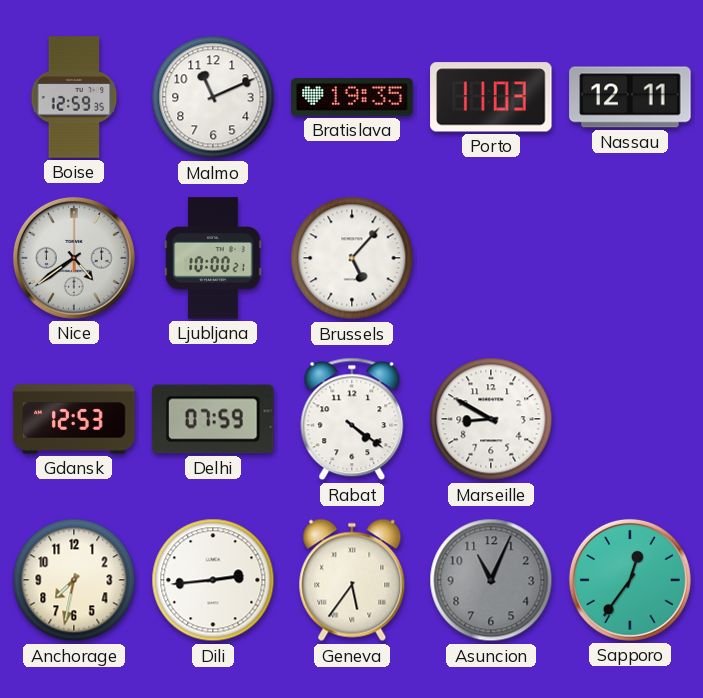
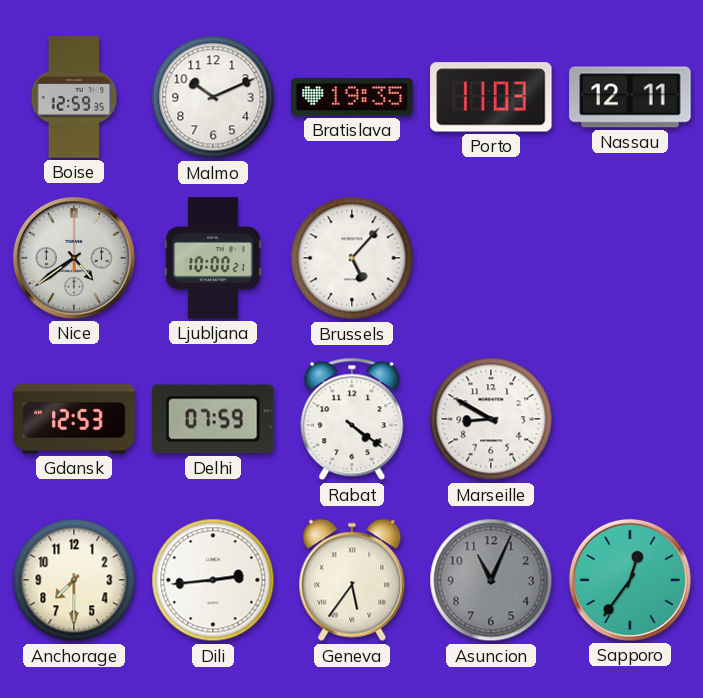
Malmo: 11:11 -> 10:11
Anchorage: 7:32 -> 7:30
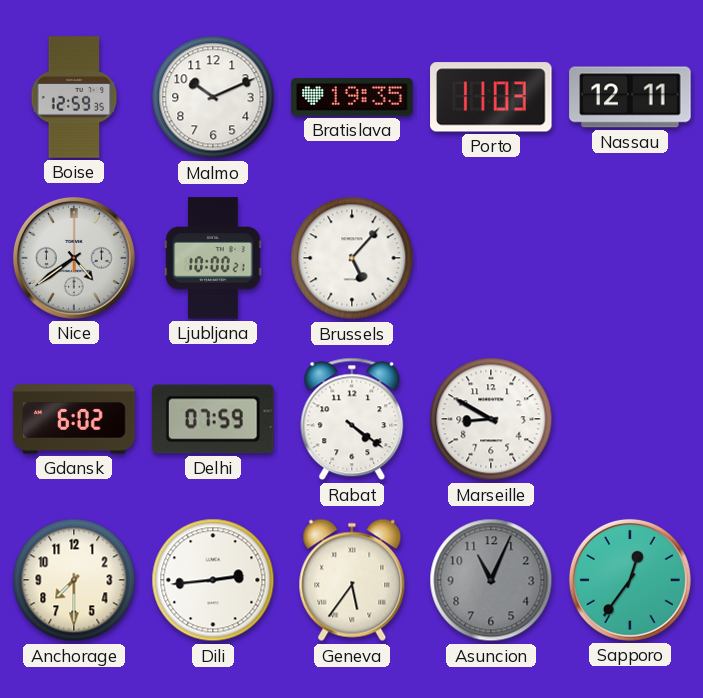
Gdansk: 12:53 -> 6:02
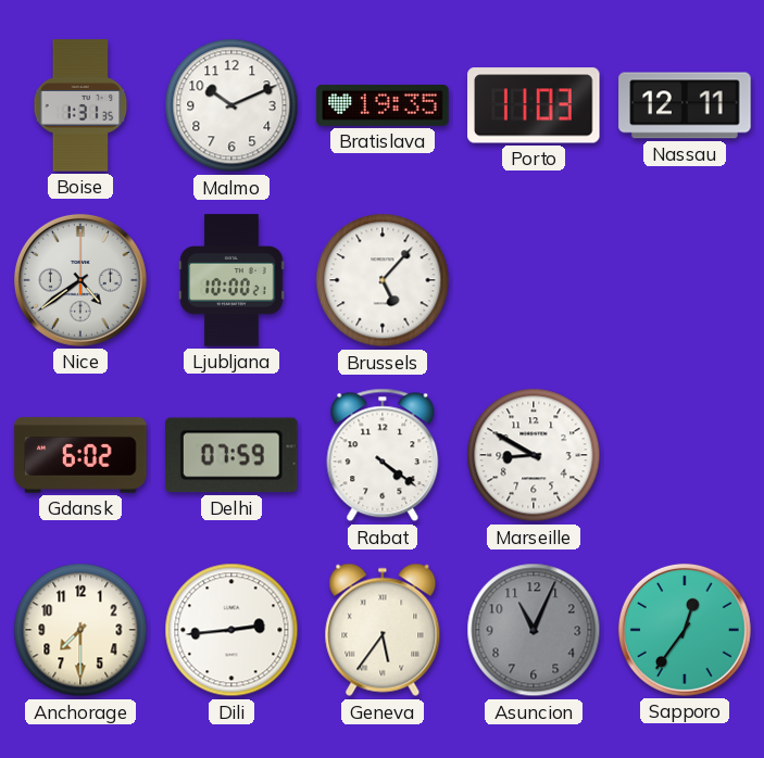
Boise: 12:59 -> 1:31
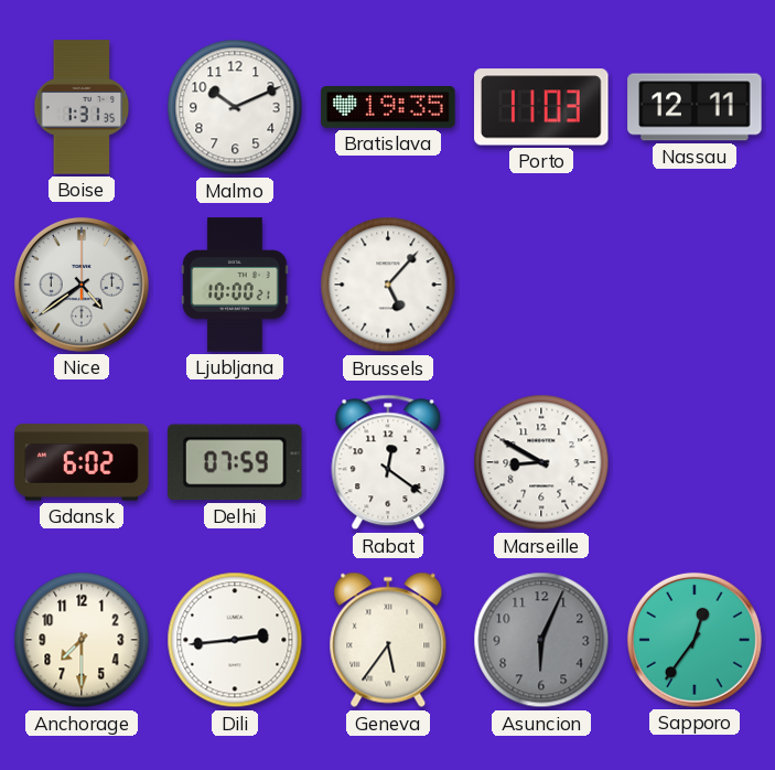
Rabat: 4:21 -> 12:21
Asuncion: 11:04 -> 6:04
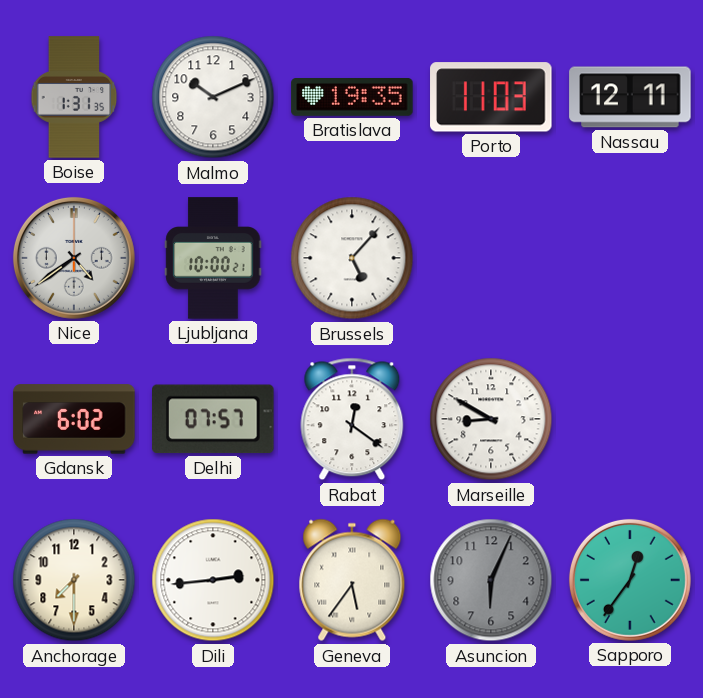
Delhi: 07:59 -> 07:57
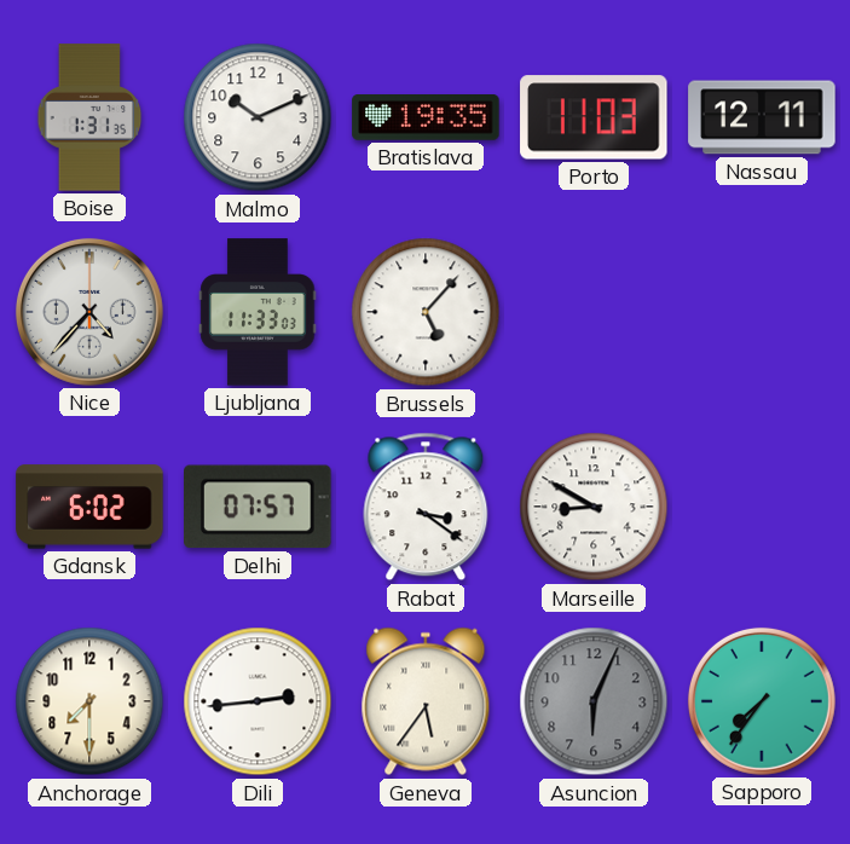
Nice: 4:39 -> 4:37
Ljubljana: 10:00 -> 11:33
Rabat: 12:21 -> 3:21
Sapporo: 12:36 -> 7:36
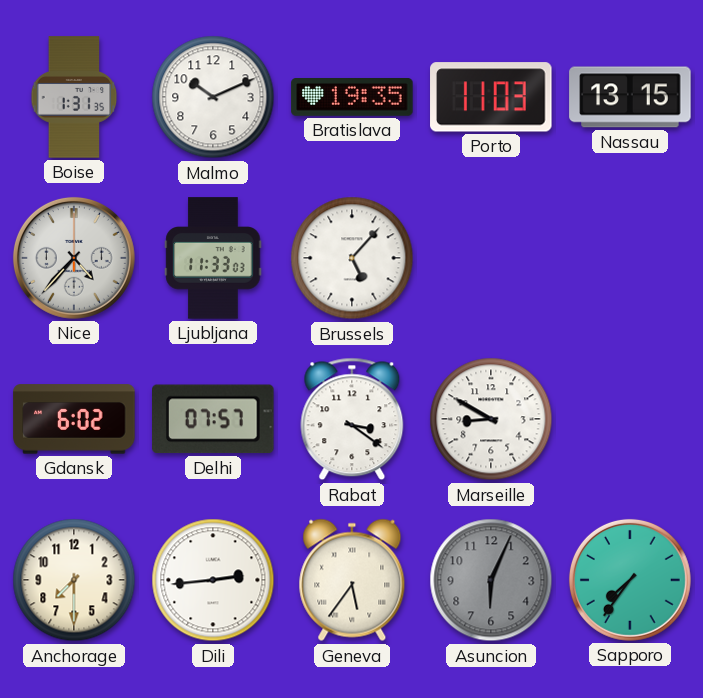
Nassau: 12:11 -> 13:15
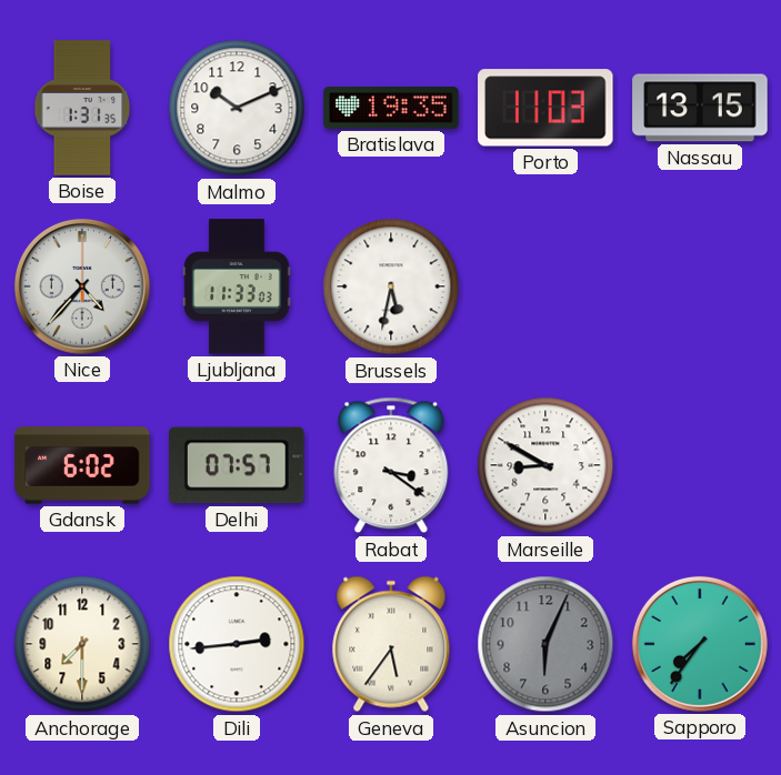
Brussels: 5:07 -> 5:32
